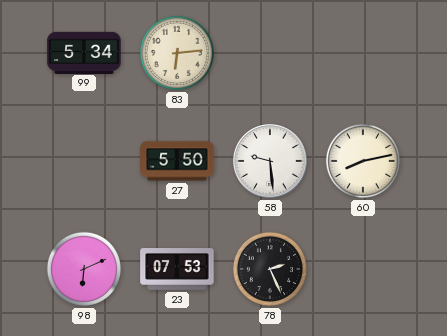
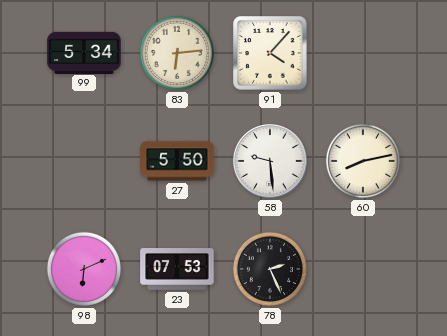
91: none -> 4:07
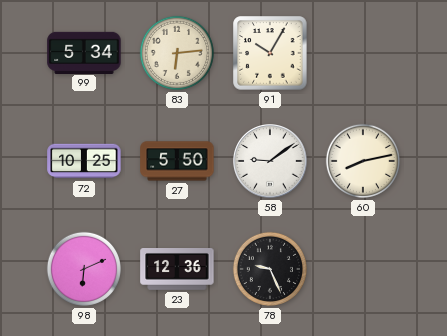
91: 4:07 -> 10:05
72: none -> 10:25
58: 9:29 -> 9:09
23: 07:53 -> 12:36
78: 2:26 -> 9:26
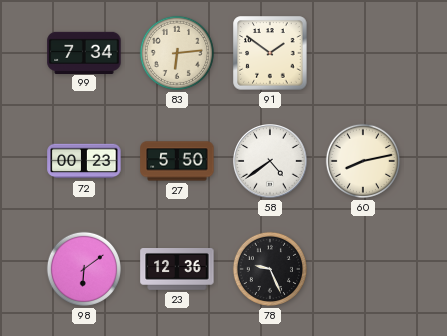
99: 5:34 -> 7:34
91: 10:05 -> 1:51
72: 10:25 -> 00:23
58: 9:09 -> 4:39
98: 6:11 -> 6:09
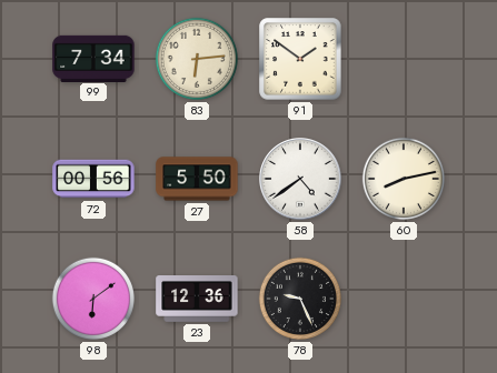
72: 00:23 -> 00:56
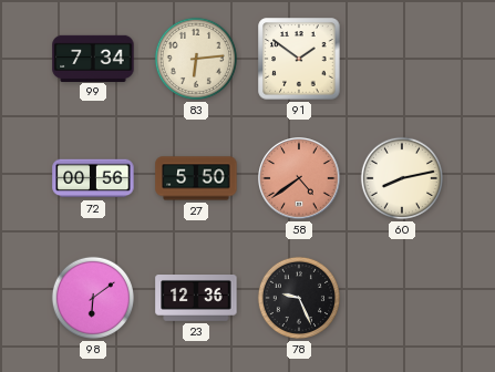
58 dial: white -> salmon
